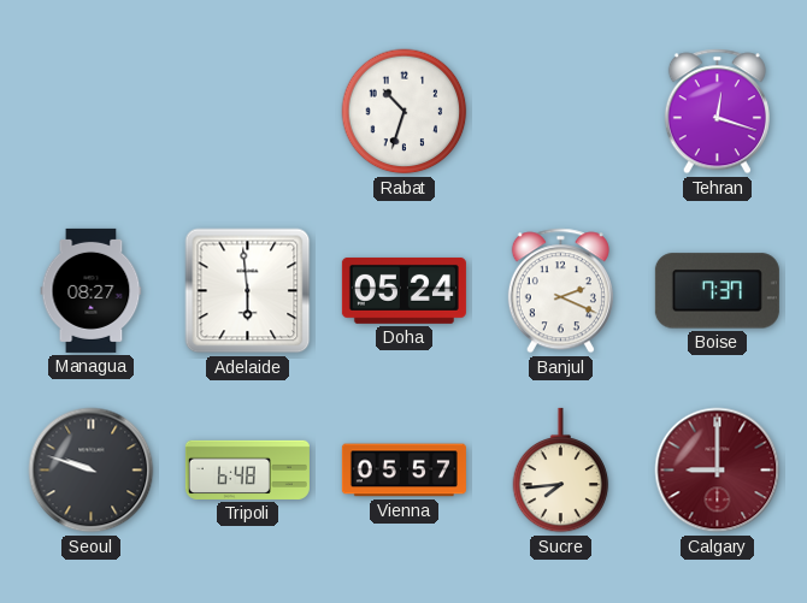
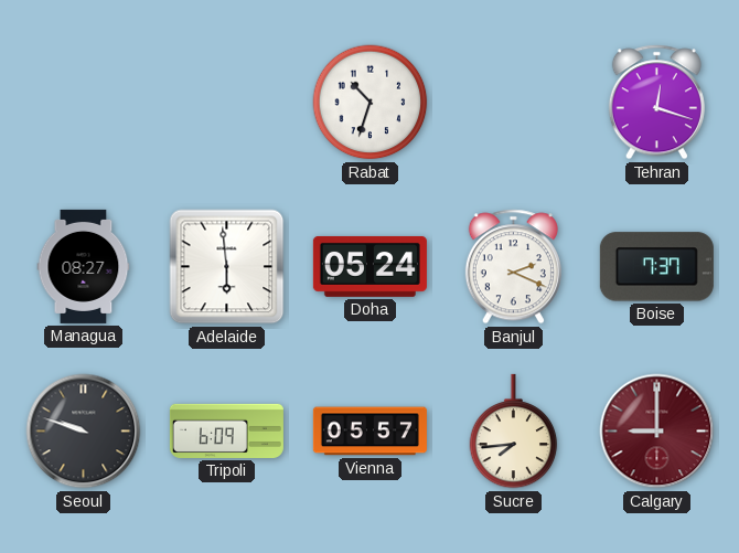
Tripoli: 6:48 -> 6:09
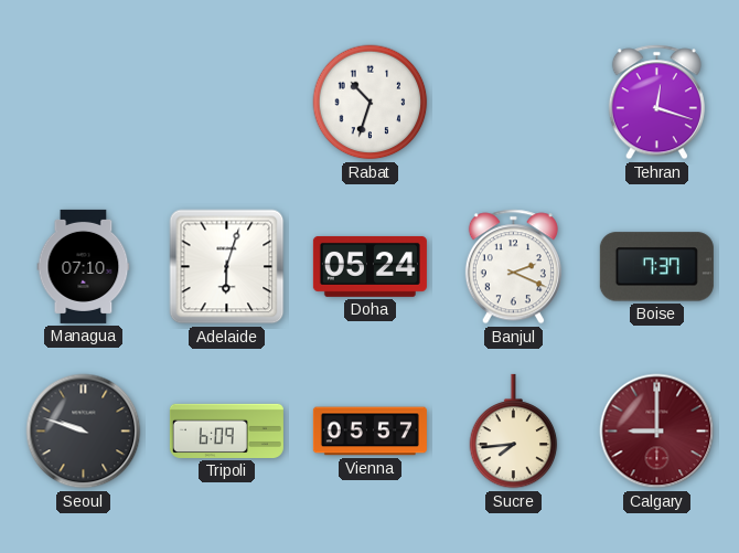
Managua: 08:27 -> 07:10
Adelaide: 5:59 -> 6:03
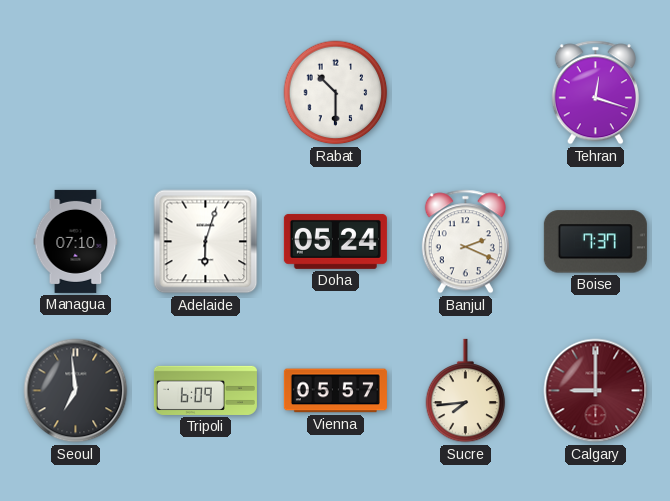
Rabat: 10:33 -> 10:30
Seoul: 9:48 -> 6:59
